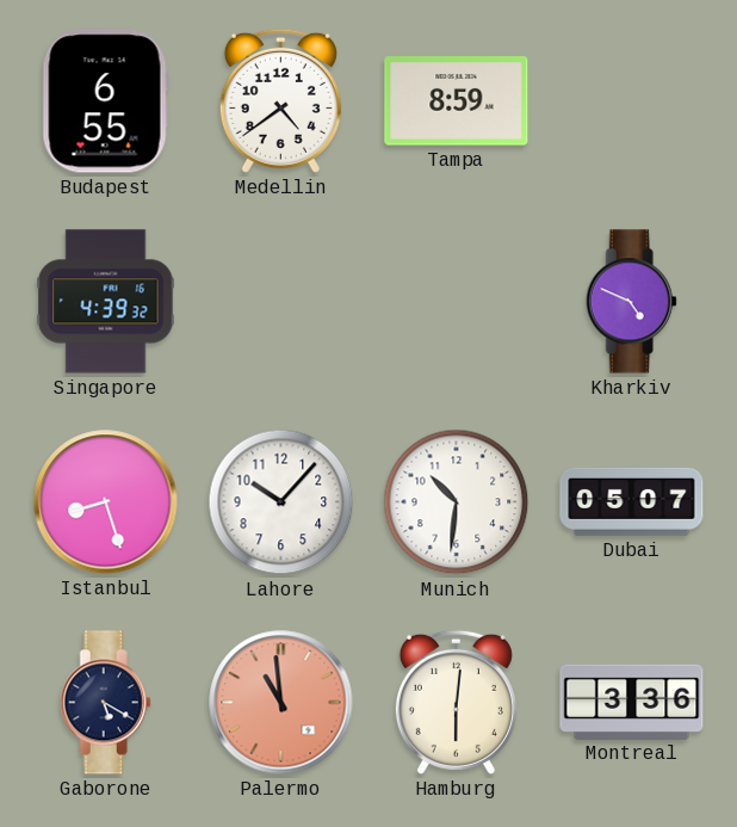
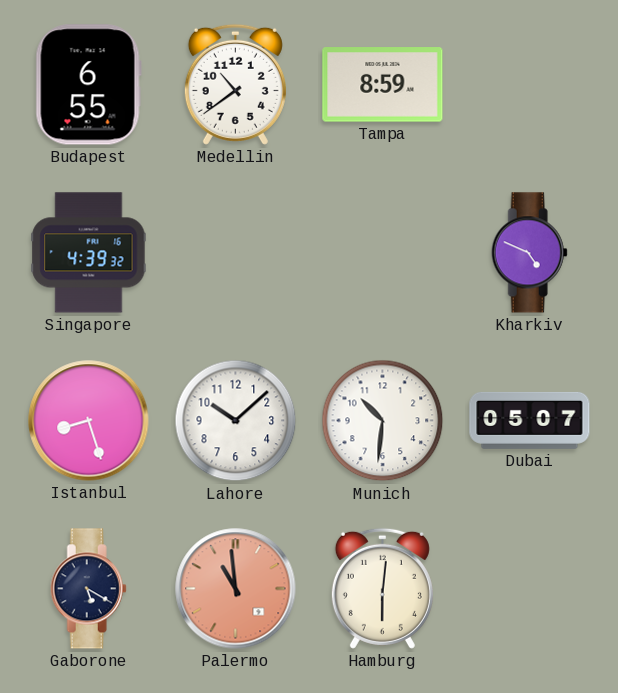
Medellin: 4:39 -> 10:39
Lahore: 10:07 -> 10:08
Montreal: 3:36 -> none
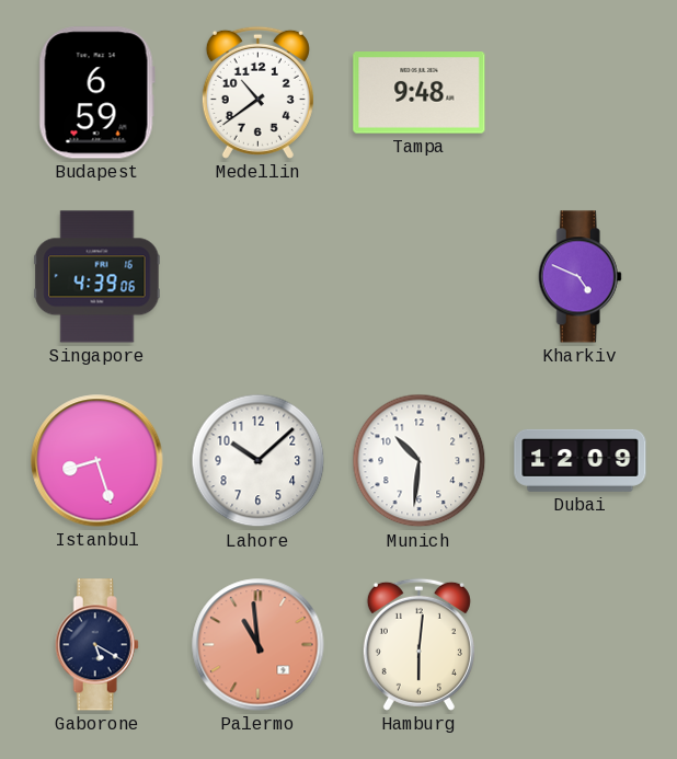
Budapest: 6:55 -> 6:59
Tampa: 8:59 -> 9:48
Singapore: 4:39:32 -> 4:39:06
Dubai: 05:07 -> 12:09
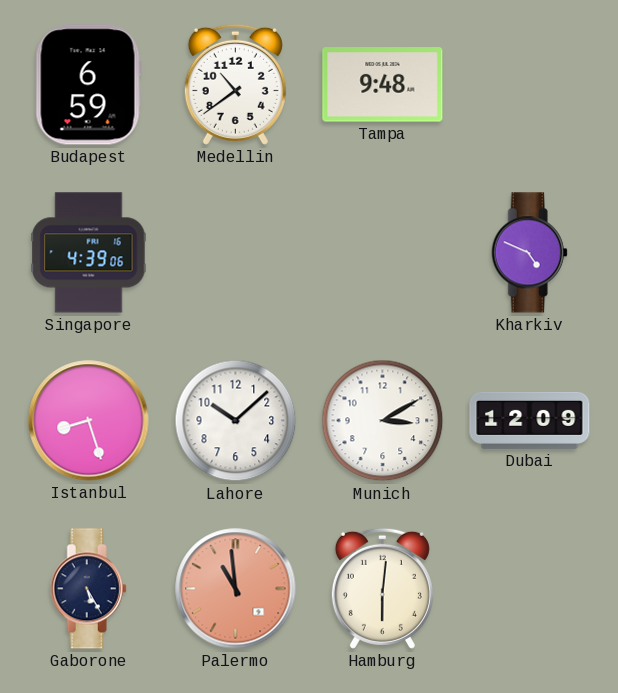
Munich: 10:31 -> 3:10
Gaborone: 5:20 -> 5:25
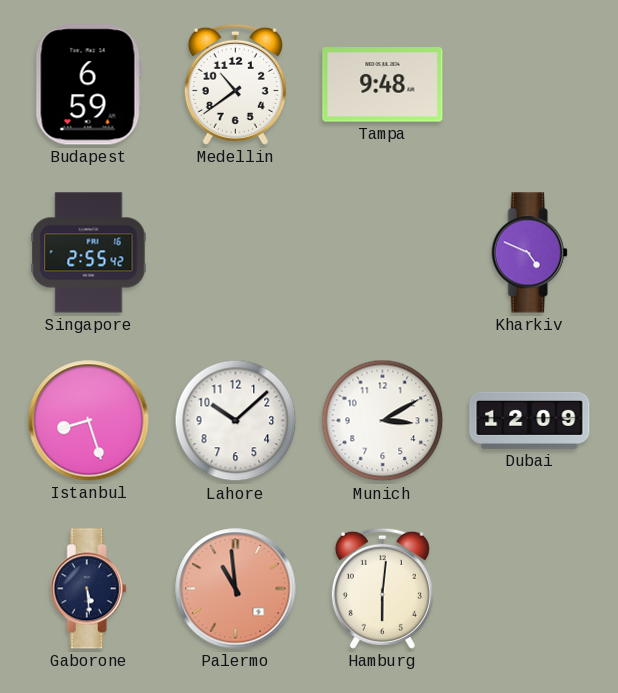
Singapore: 4:39 -> 2:55
Gaborone: 5:25 -> 5:29
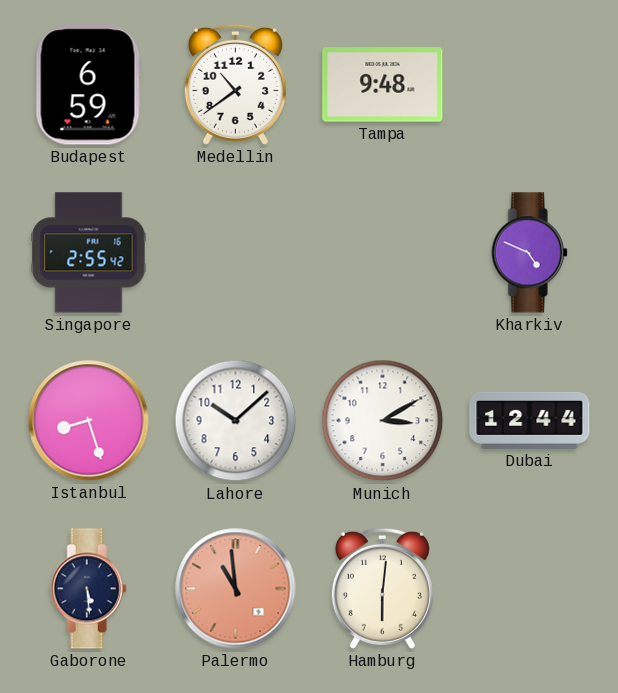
Dubai: 12:09 -> 12:44
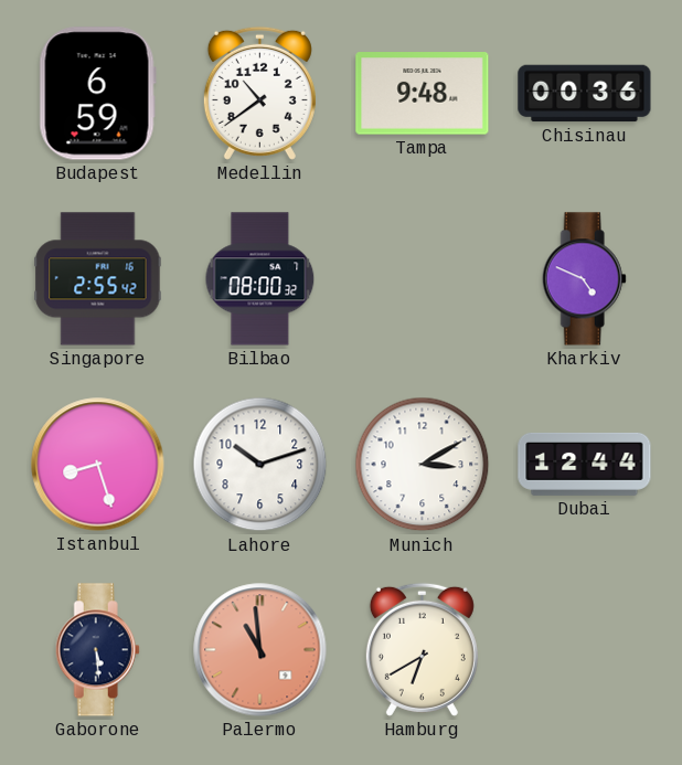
Chisinau: none -> 00:36
Bilbao: none -> 08:00
Lahore: 10:08 -> 10:12
Hamburg: 6:01 -> 6:40
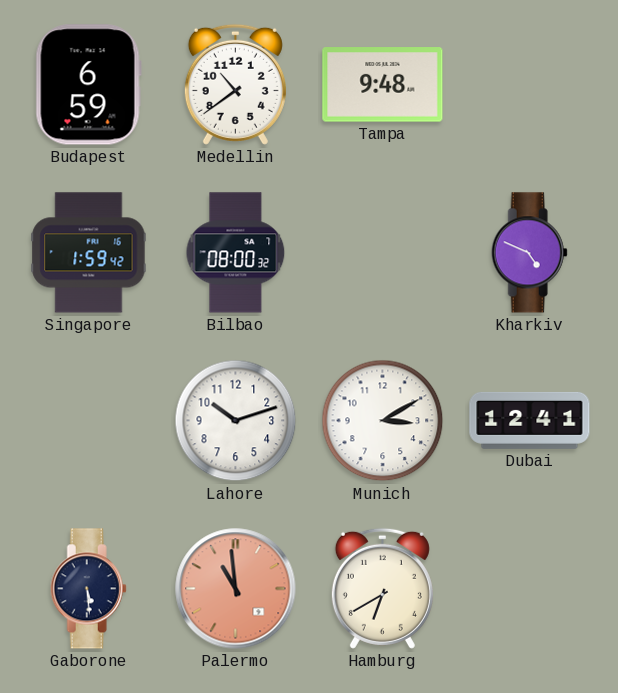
Chisinau: 00:36 -> none
Singapore: 2:55 -> 1:59
Istanbul: 8:27 -> none
Dubai: 12:44 -> 12:41
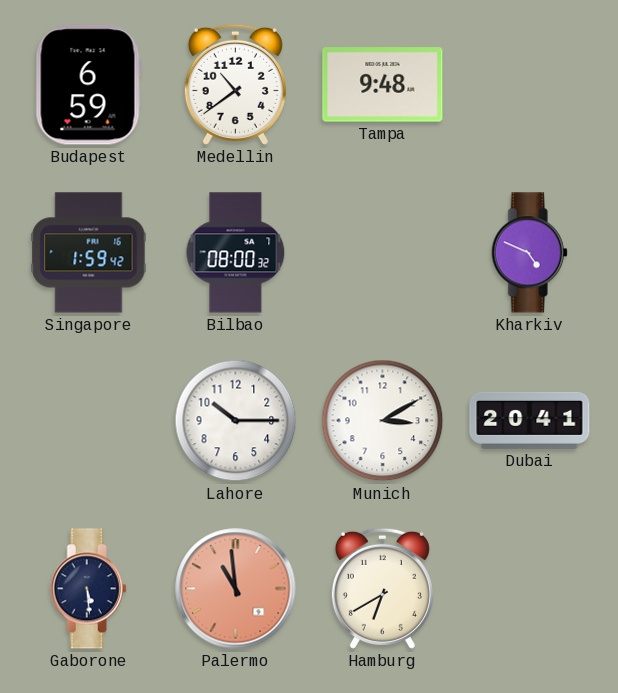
Lahore: 10:12 -> 10:15
Dubai: 12:41 -> 20:41
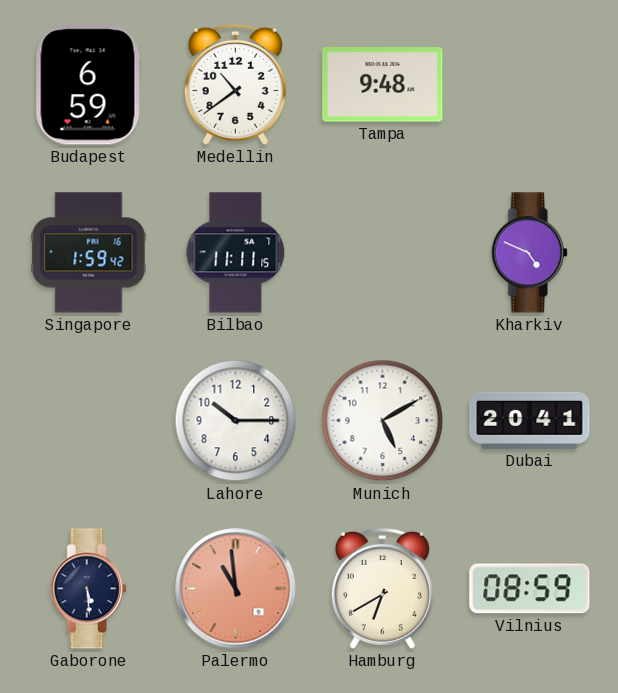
Bilbao: 08:00 -> 11:11
Munich: 3:10 -> 5:10
Vilnius: none -> 08:59
